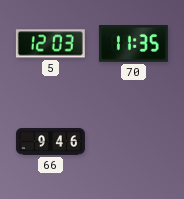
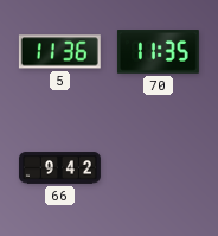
5: 12:03 -> 11:36
66: 9:46 -> 9:42
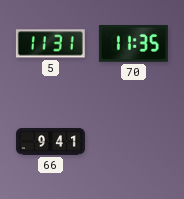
5: 11:36 -> 11:31
66: 9:42 -> 9:41
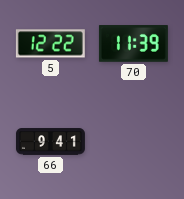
5: 11:31 -> 12:22
70: 11:35 -> 11:39
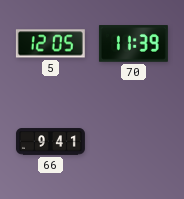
5: 12:22 -> 12:05
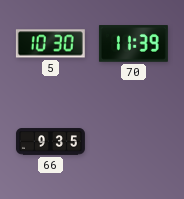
5: 12:05 -> 10:30
66: 9:41 -> 9:35
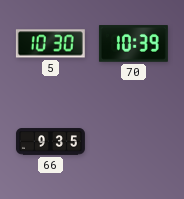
70: 11:39 -> 10:39
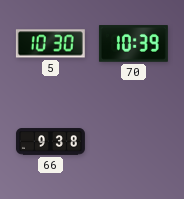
66: 9:35 -> 9:38
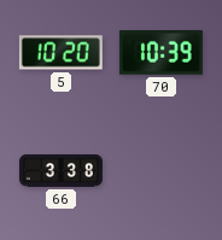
5: 10:30 -> 10:20
66: 9:38 -> 3:38
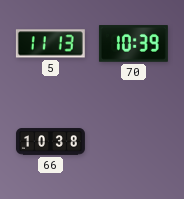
5: 10:20 -> 11:13
66: 3:38 -> 10:38
